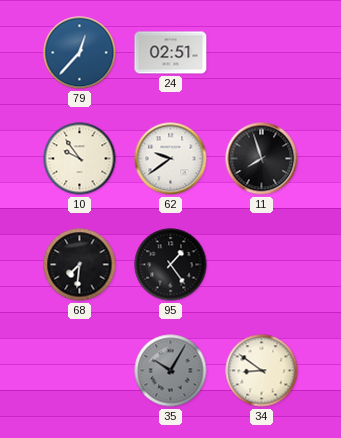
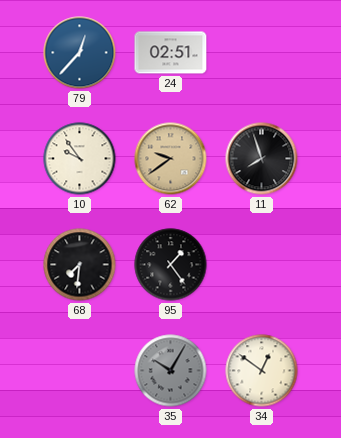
62 dial: white -> champagne
34: 8:51 -> 12:51
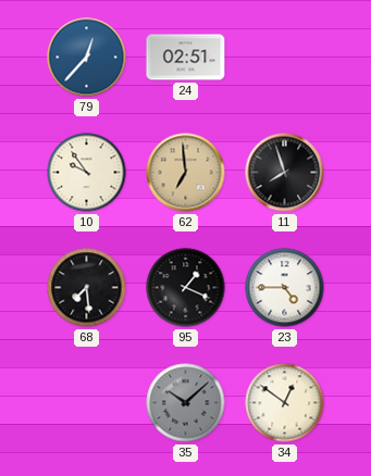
62: 9:39 -> 6:59
68: 7:31 -> 7:29
95: 1:24 -> 1:19
23: none -> 4:45
35: 10:05 -> 10:08
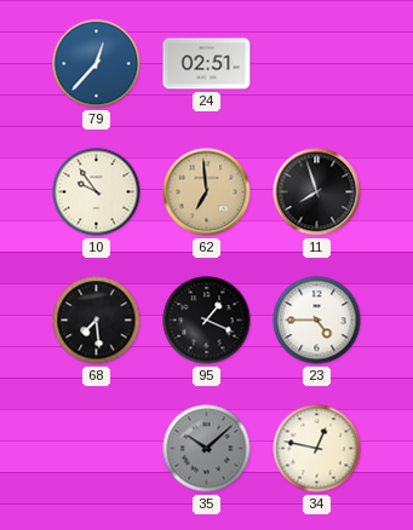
34: 12:51 -> 12:47
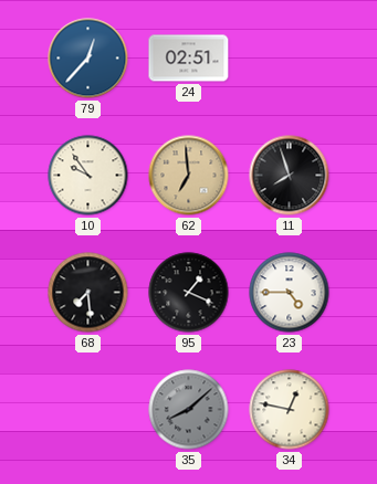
35: 10:08 -> 8:08
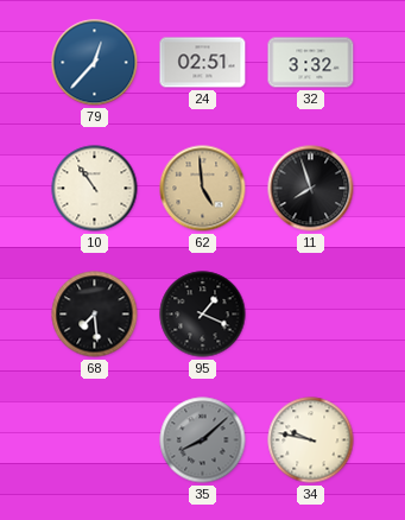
32: none -> 3:32
10: 9:54 -> 10:54
62: 6:59 -> 4:59
23: 4:45 -> none
34: 12:47 -> 9:47
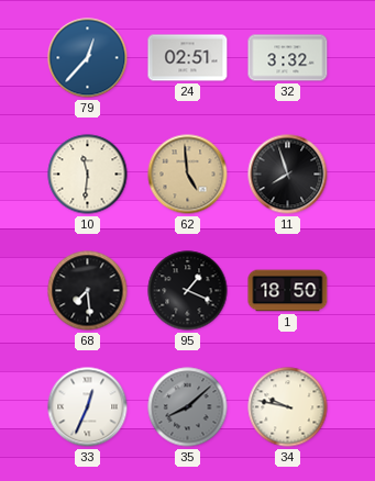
10: 10:54 -> 11:31
1: none -> 18:50
33: none -> 12:34
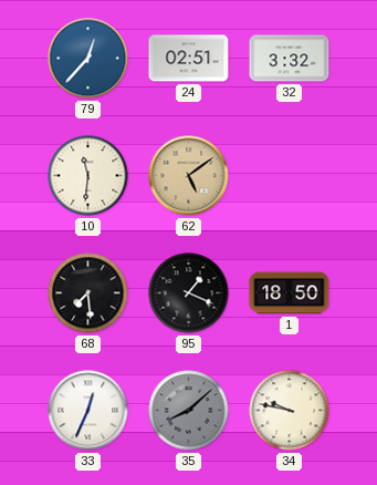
62: 4:59 -> 5:09
11: 7:57 -> none
